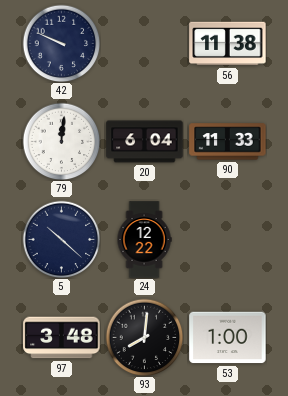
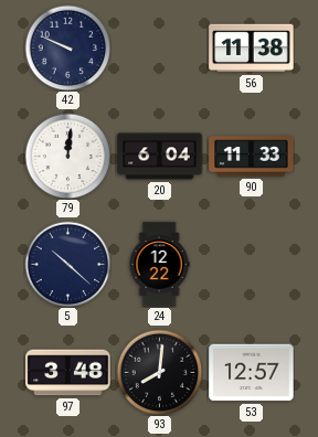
53: 1:00 -> 12:57
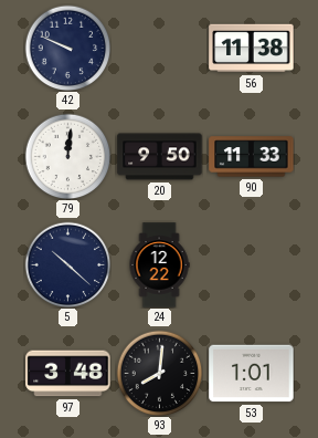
20: 6:04 -> 9:50
53: 12:57 -> 1:01
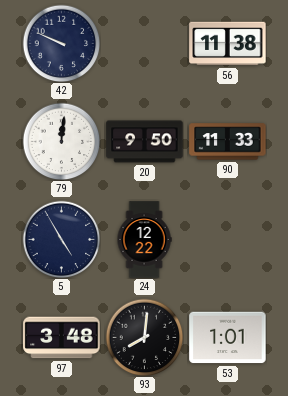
5: 10:22 -> 4:55
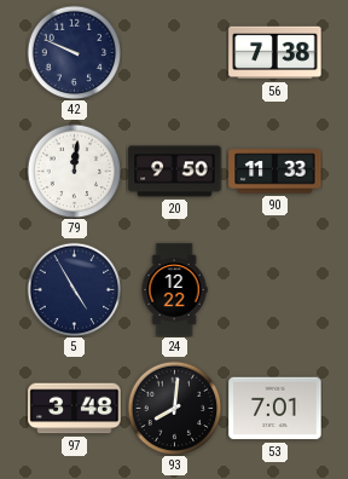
56: 11:38 -> 7:38
53: 1:01 -> 7:01
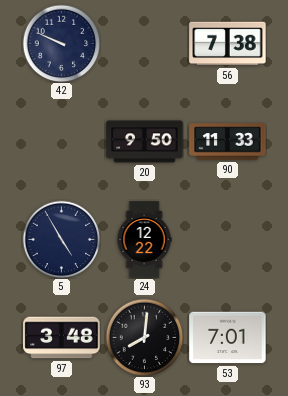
79: 12:01 -> none
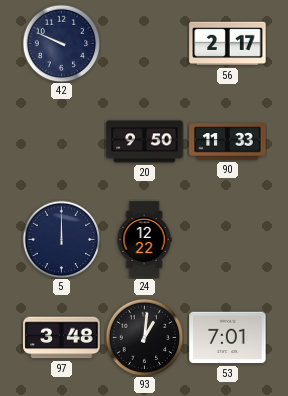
56: 7:38 -> 2:17
5: 4:55 -> 12:00
93: 8:01 -> 1:01
